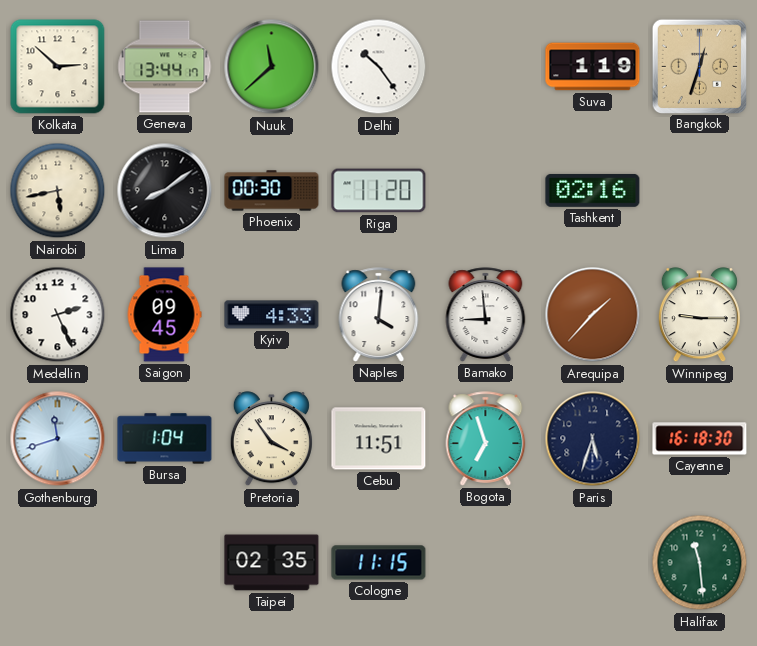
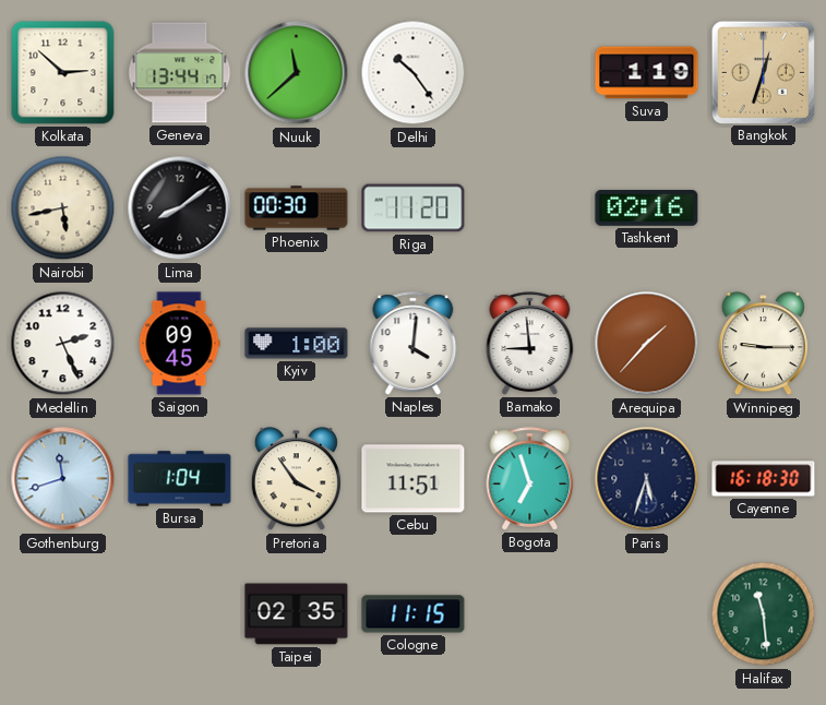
Kyiv: 4:33 -> 1:00
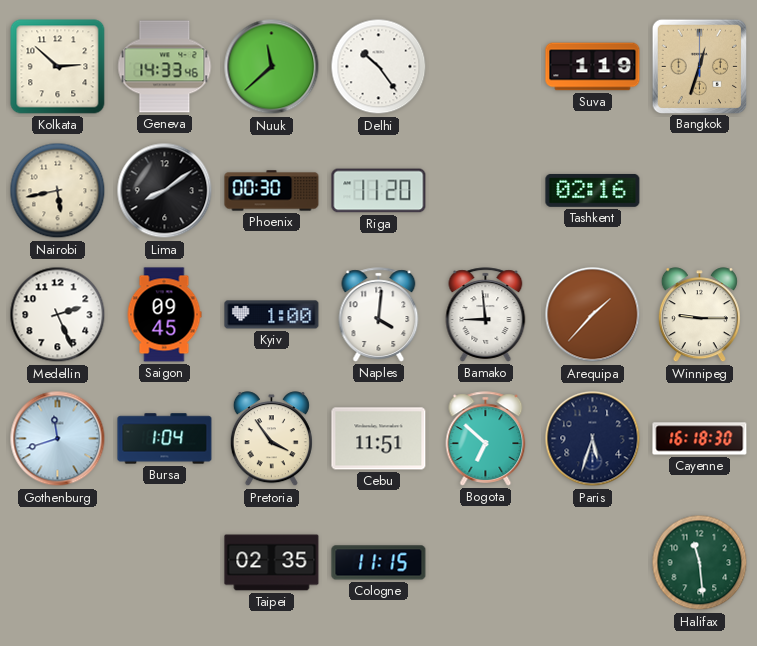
Geneva: 13:44 -> 14:33
Bogota: 6:57 -> 6:52
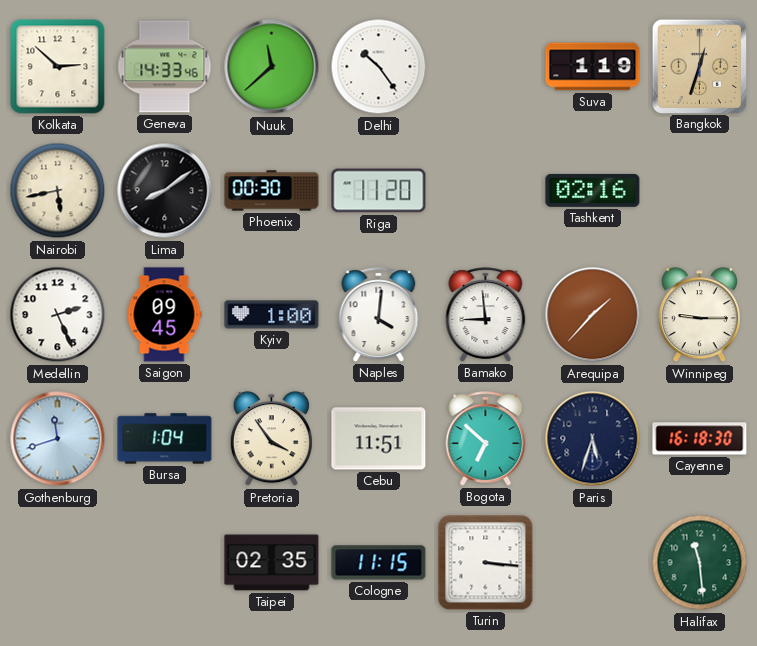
Turin: none -> 3:16
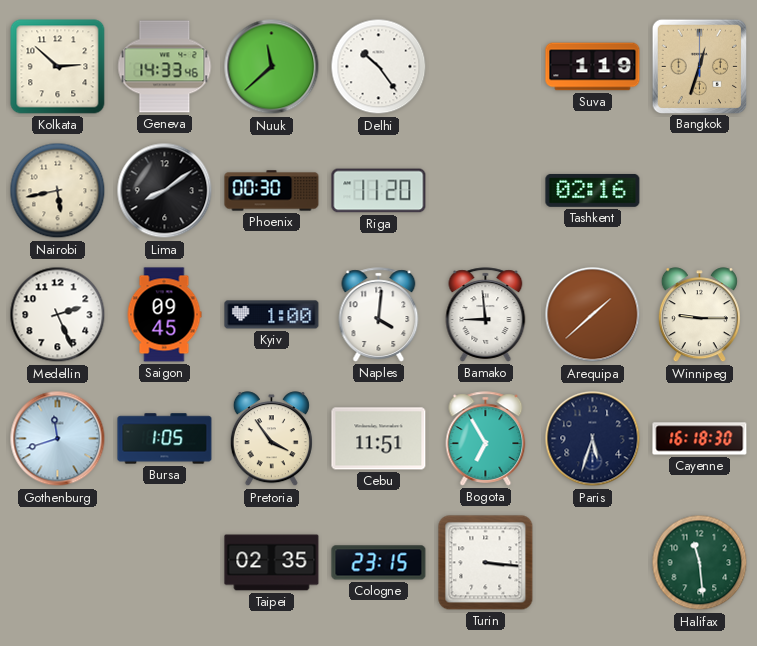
Arequipa: 1:37 -> 1:38
Bursa: 1:04 -> 1:05
Bogota: 6:52 -> 6:55
Cologne: 11:15 -> 23:15
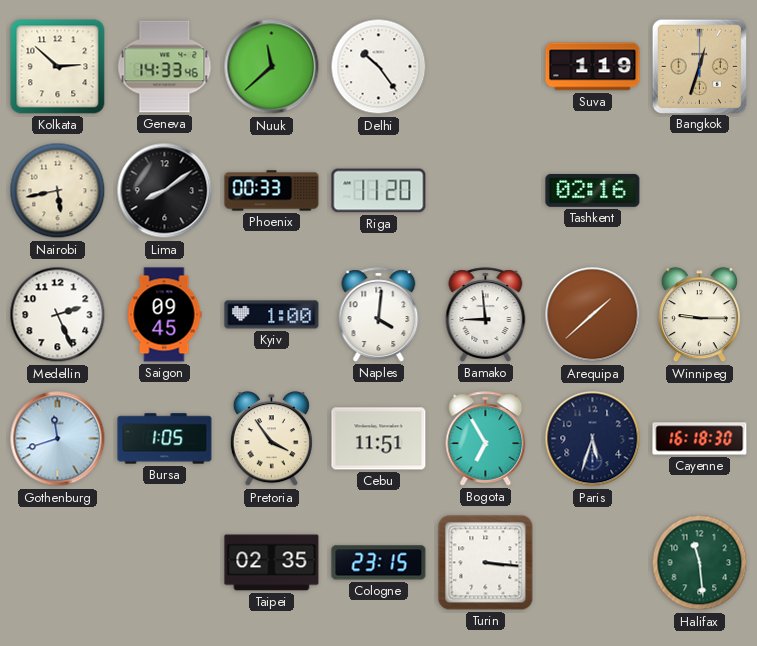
Phoenix: 00:30 -> 00:33
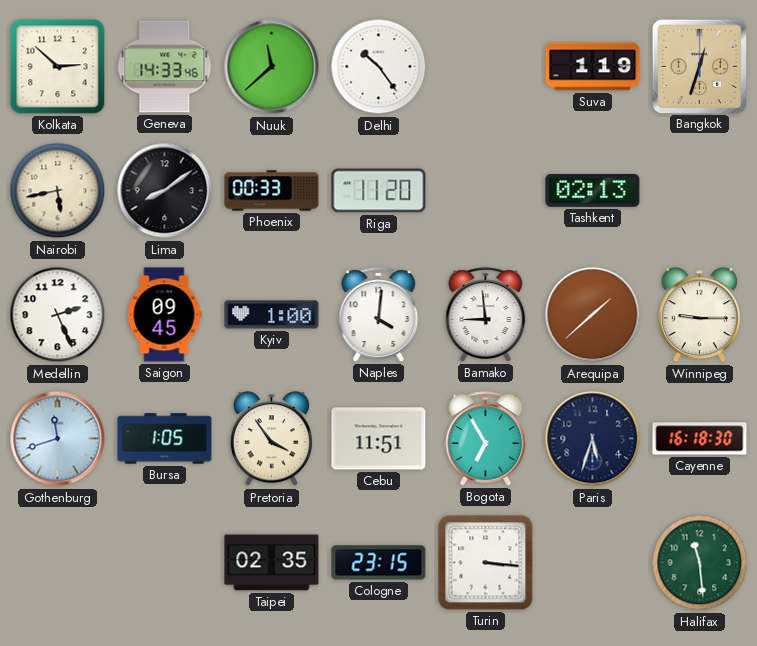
Tashkent: 02:16 -> 02:13
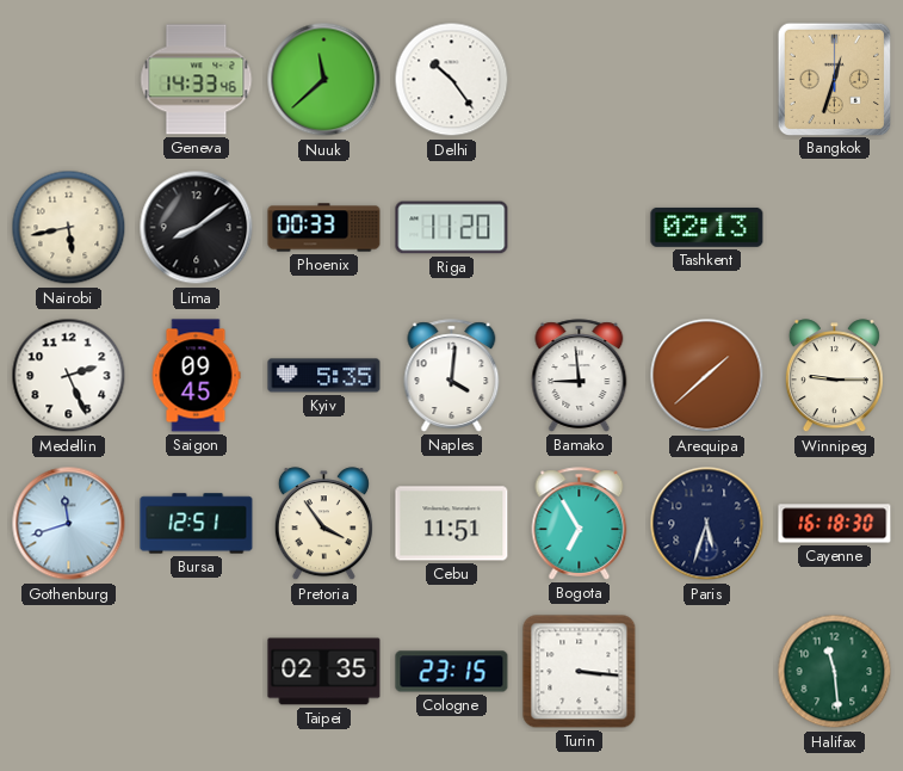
Kolkata: 2:52 -> none
Suva: 1:19 -> none
Kyiv: 1:00 -> 5:35
Bursa: 1:05 -> 12:51
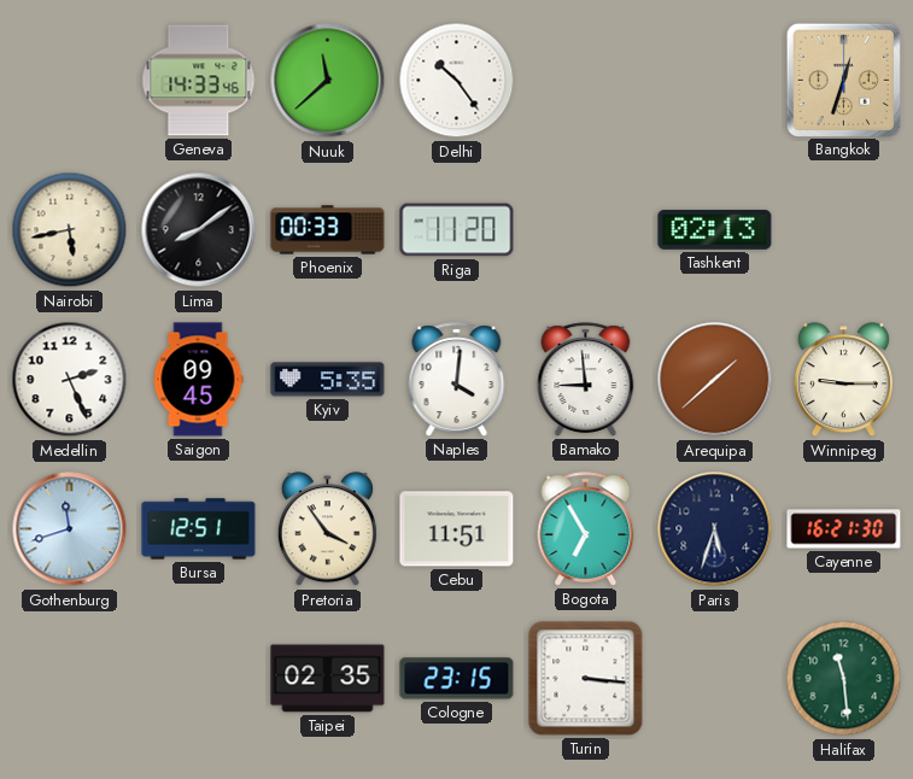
Cayenne: 16:18 -> 16:21
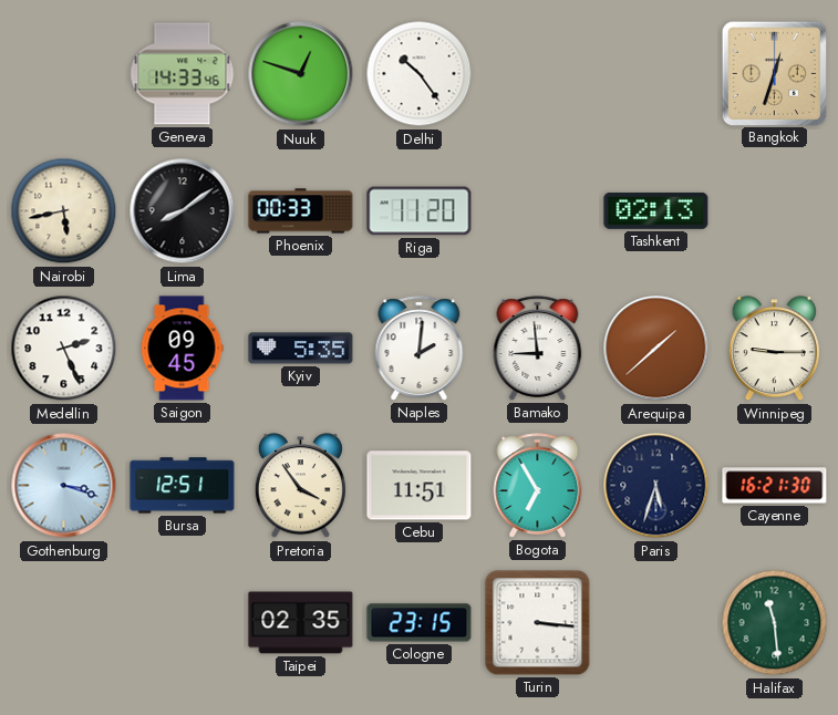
Nuuk: 11:38 -> 12:48
Naples: 4:01 -> 2:01
Gothenburg: 11:42 -> 3:18
